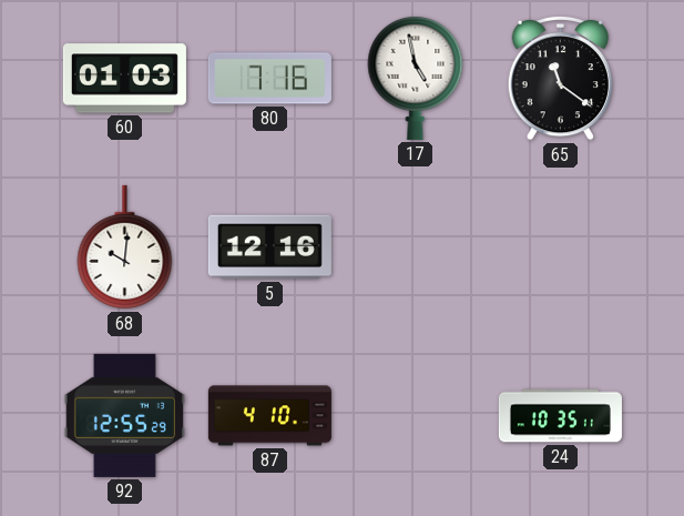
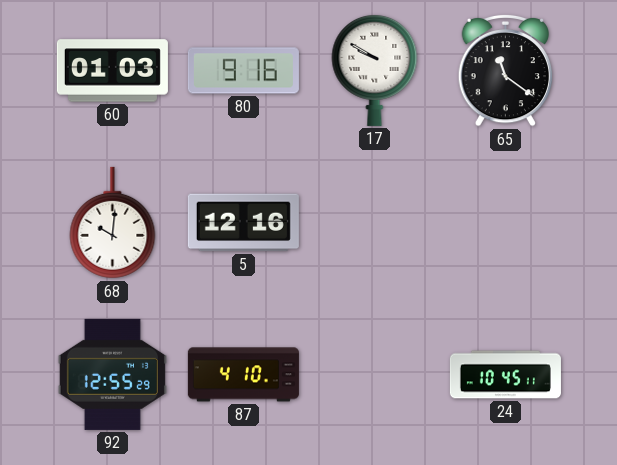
80: 7:16 -> 9:16
17: 4:58 -> 9:50
24: 10:35 -> 10:45
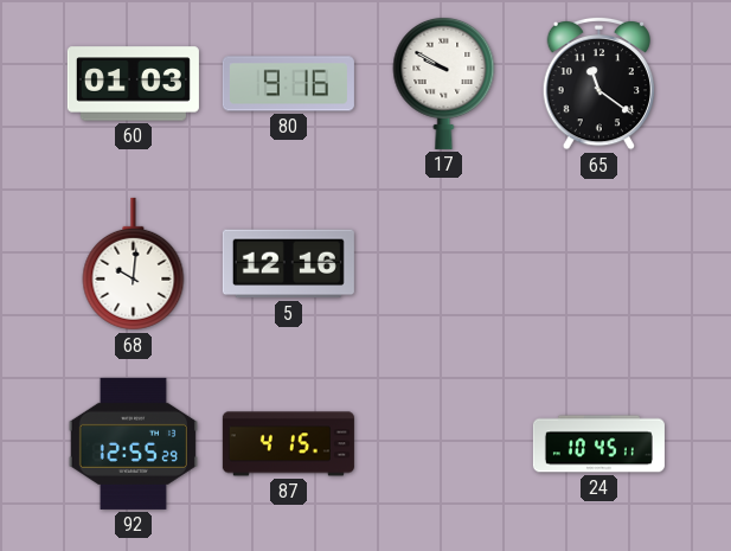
87: 4:10 -> 4:15
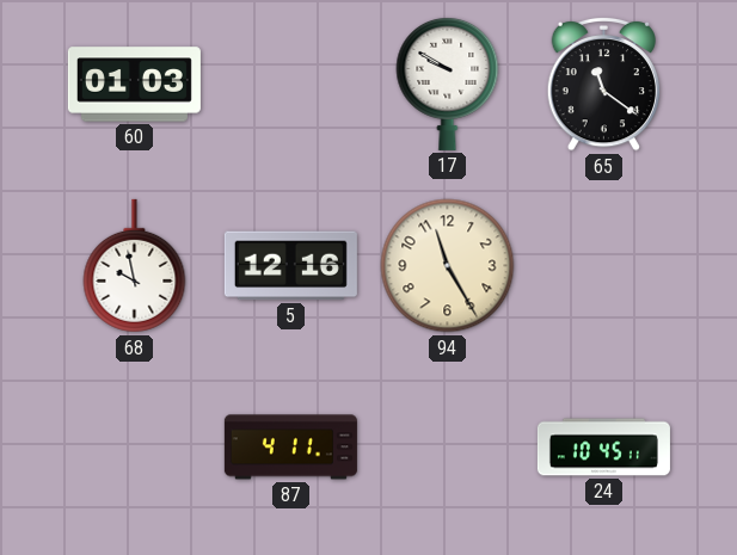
80: 9:16 -> none
68: 10:01 -> 9:58
94: none -> 11:25
92: 12:55 -> none
87: 4:15 -> 4:11
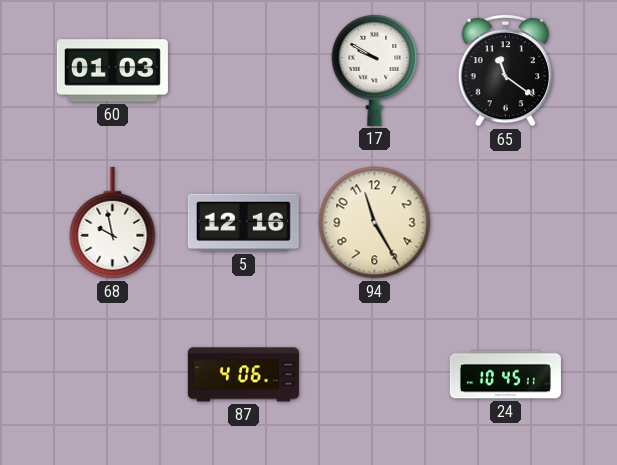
87: 4:11 -> 4:06
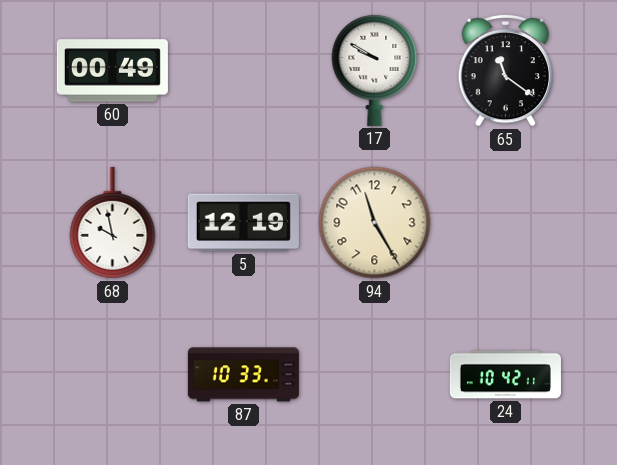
60: 01:03 -> 00:49
5: 12:16 -> 12:19
87: 4:06 -> 10:33
24: 10:45 -> 10:42
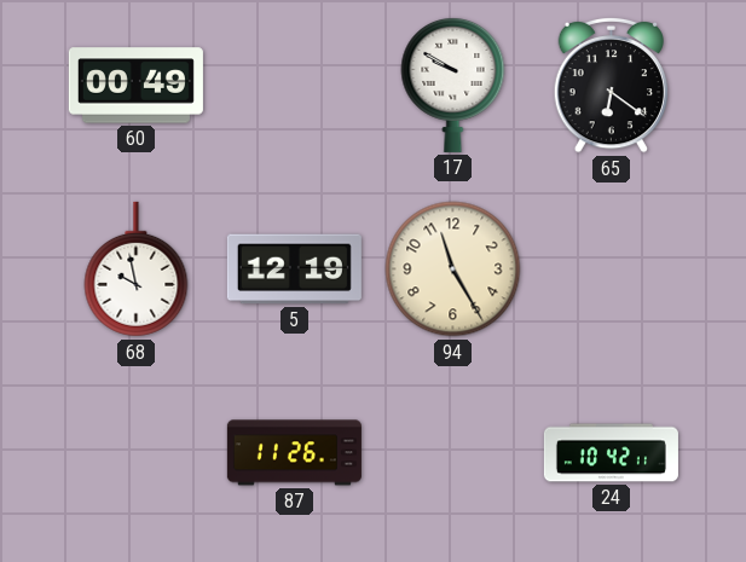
65: 11:21 -> 6:21
87: 10:33 -> 11:26
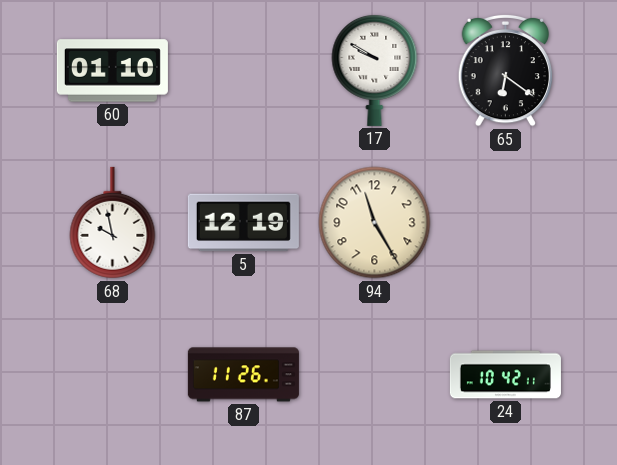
60: 00:49 -> 01:10
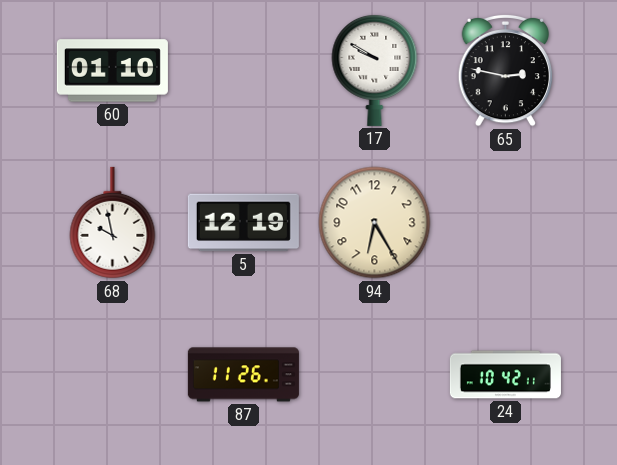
65: 6:21 -> 2:47
94: 11:25 -> 6:25
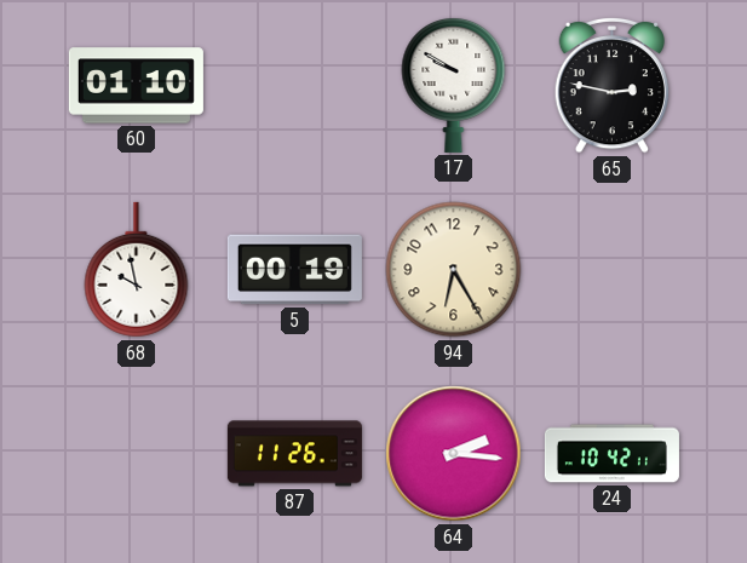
5: 12:19 -> 00:19
64: none -> 2:16
